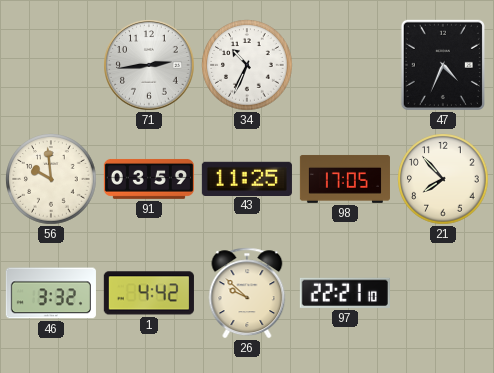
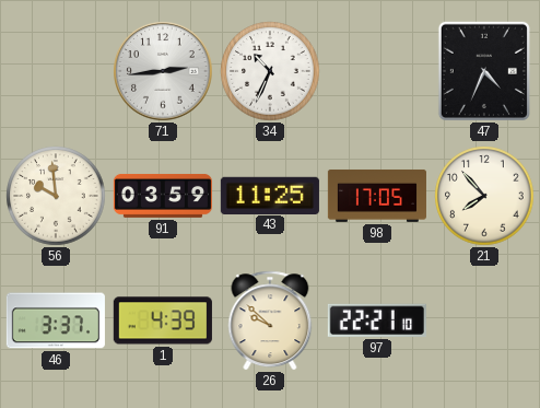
46: 3:32 -> 3:37
1: 4:42 -> 4:39
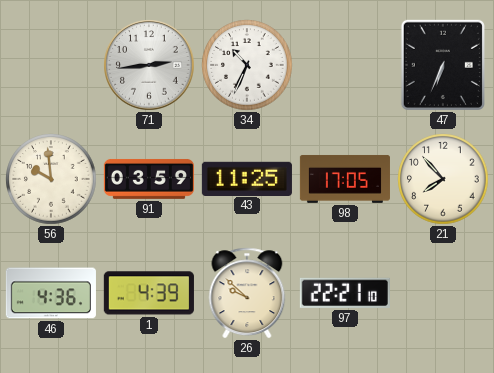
47: 4:34 -> 6:34
46: 3:37 -> 4:36
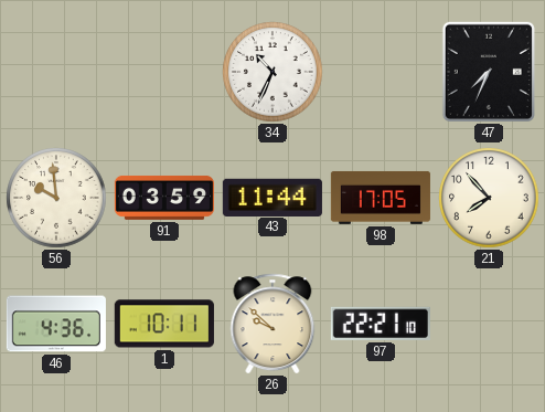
71: 2:44 -> none
47: 6:34 -> 7:34
43: 11:25 -> 11:44
1: 4:39 -> 10:11
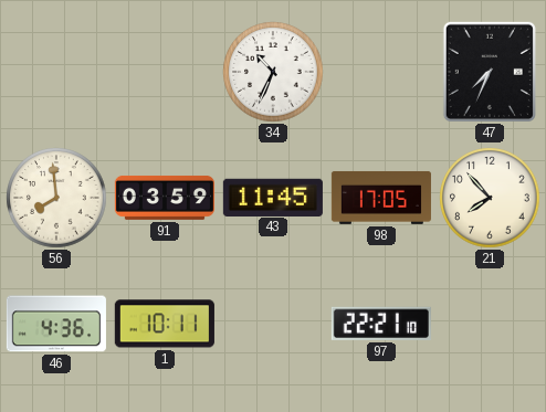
56: 9:59 -> 7:59
43: 11:44 -> 11:45
26: 9:52 -> none
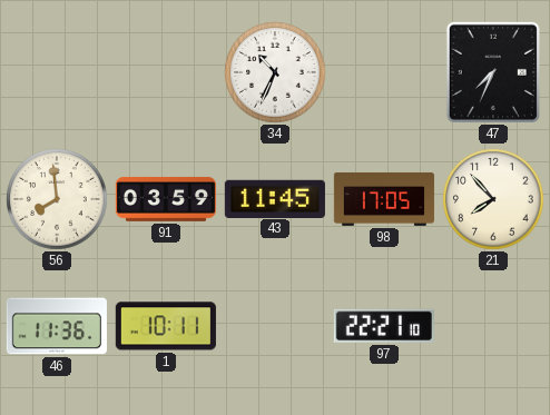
46: 4:36 -> 11:36
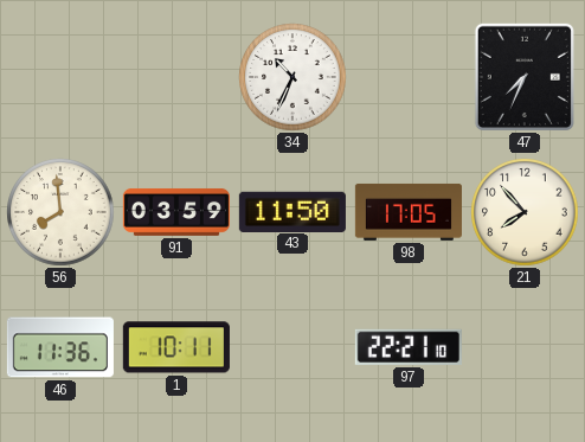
43: 11:45 -> 11:50
